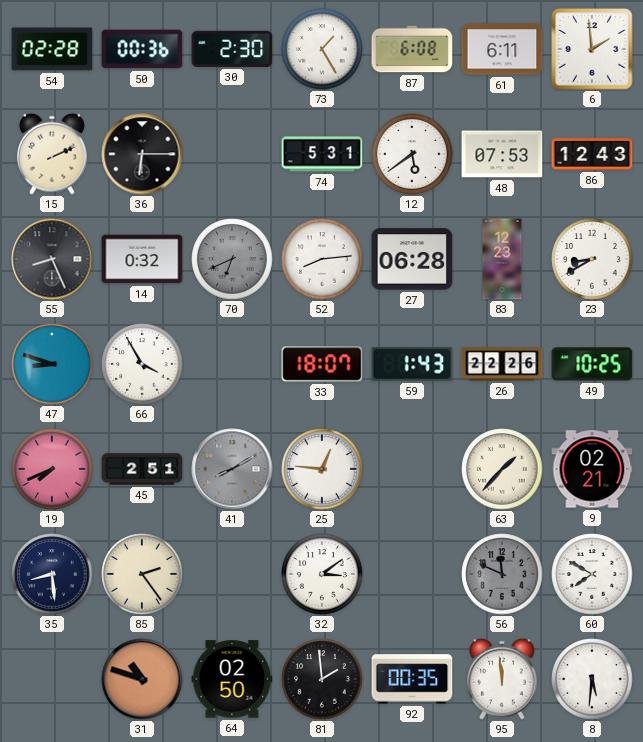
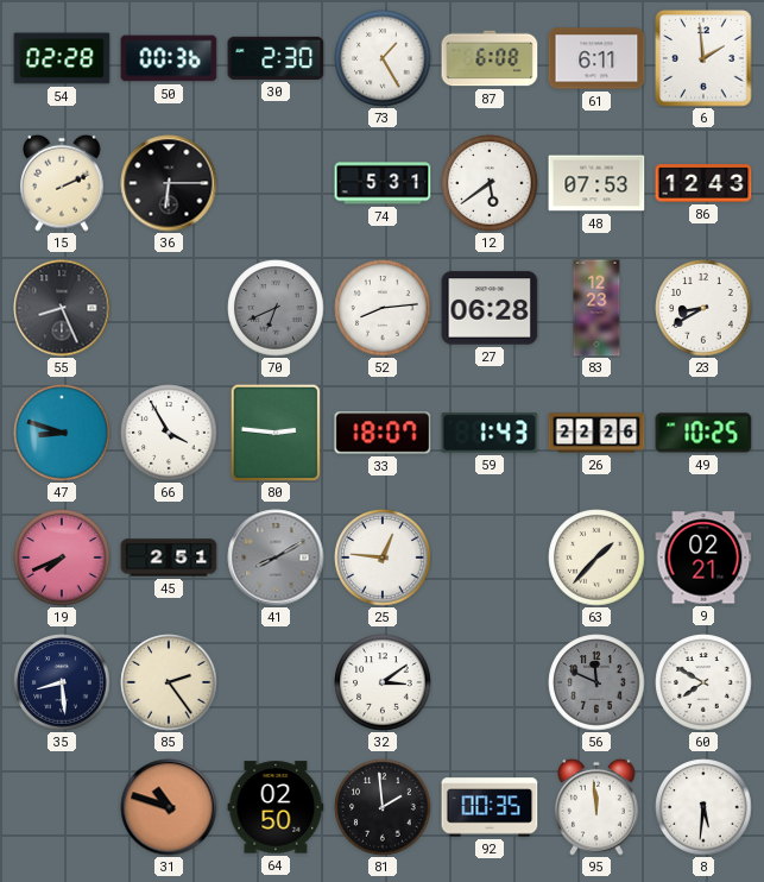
14: 0:32 -> none
80: none -> 2:46
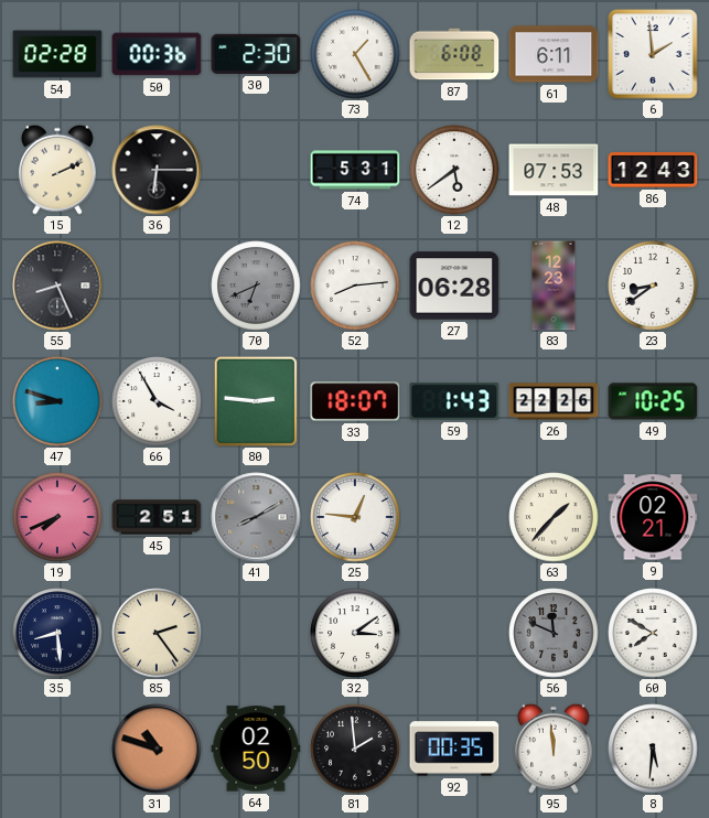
23: 8:40 -> 8:39
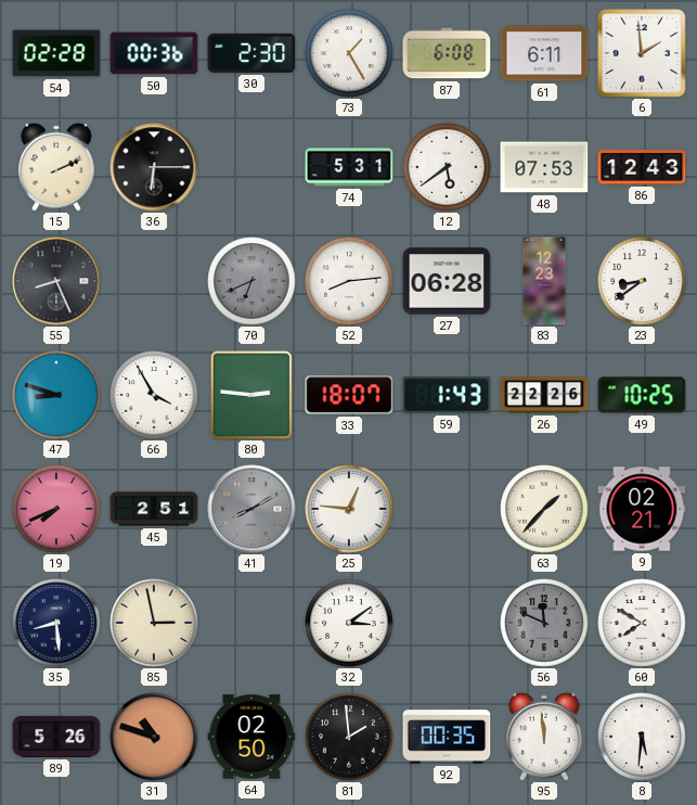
85: 2:24 -> 2:58
89: none -> 5:26
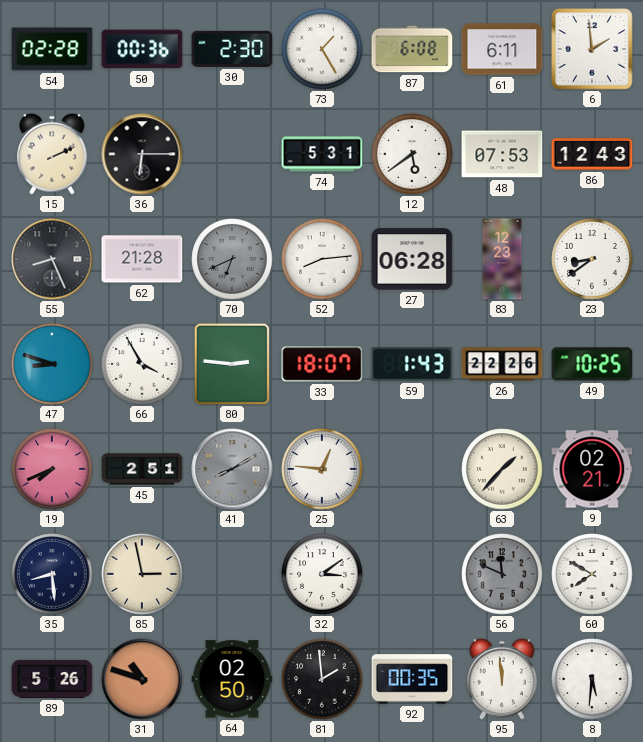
62: none -> 21:28
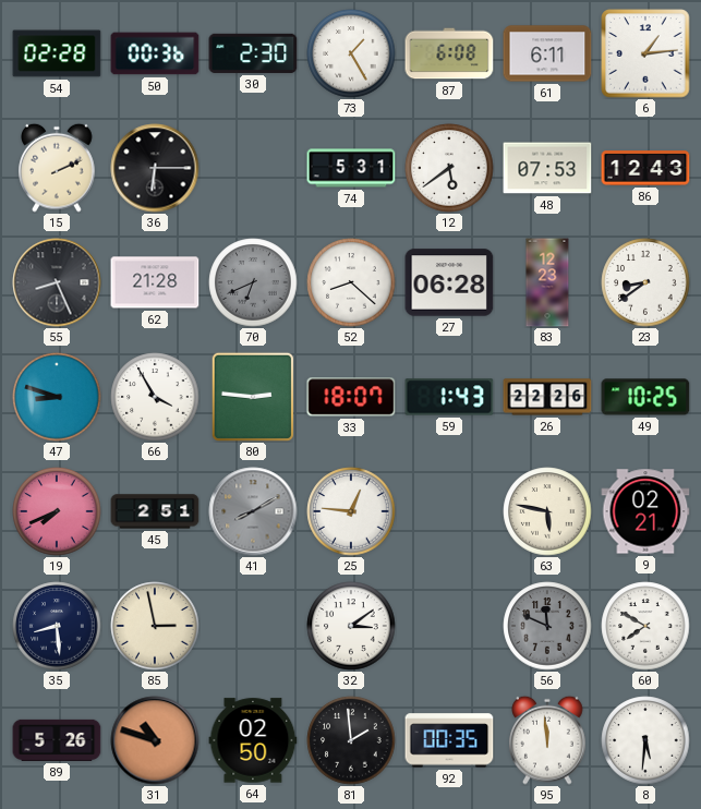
6: 1:59 -> 1:14
52: 8:14 -> 8:22
63: 1:37 -> 5:47
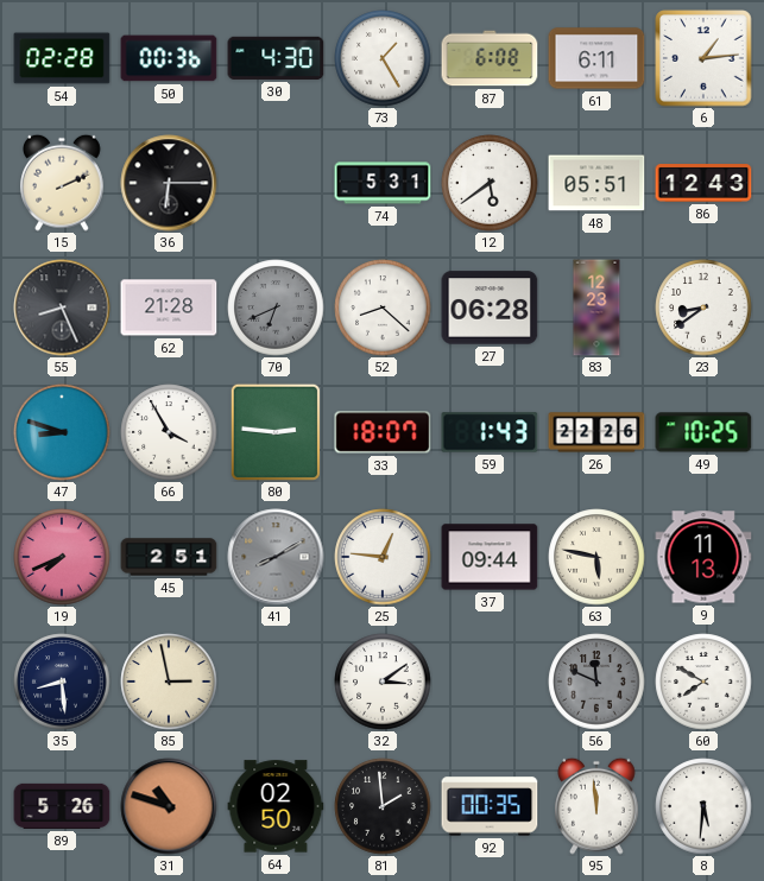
30: 2:30 -> 4:30
48: 07:53 -> 05:51
37: none -> 09:44
9: 02:21 -> 11:13
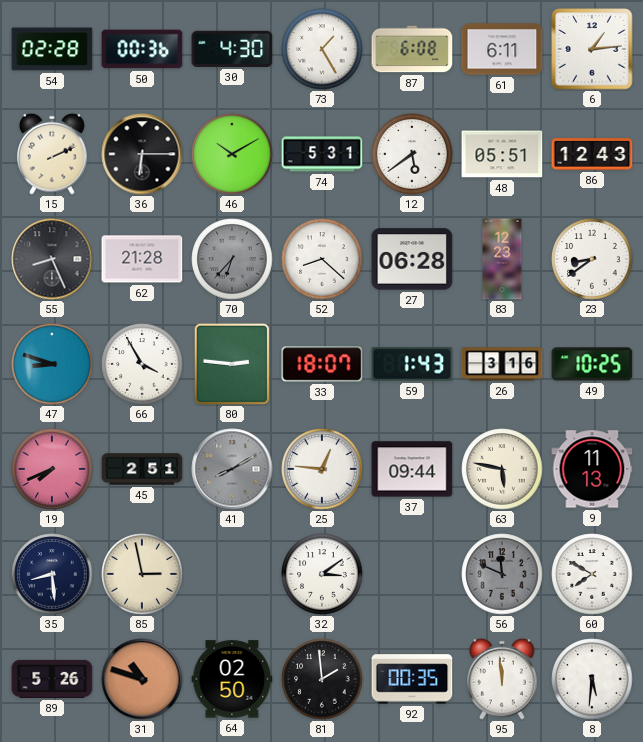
46: none -> 10:10
70: 6:41 -> 6:37
26: 22:26 -> 3:16
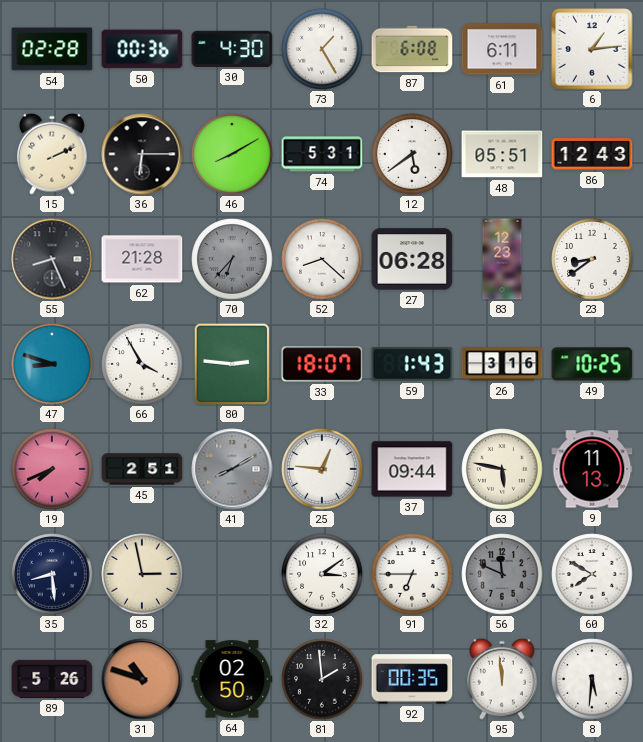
46: 10:10 -> 8:10
91: none -> 6:45
